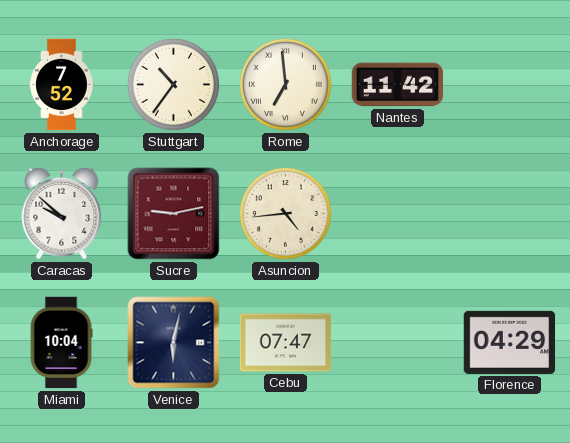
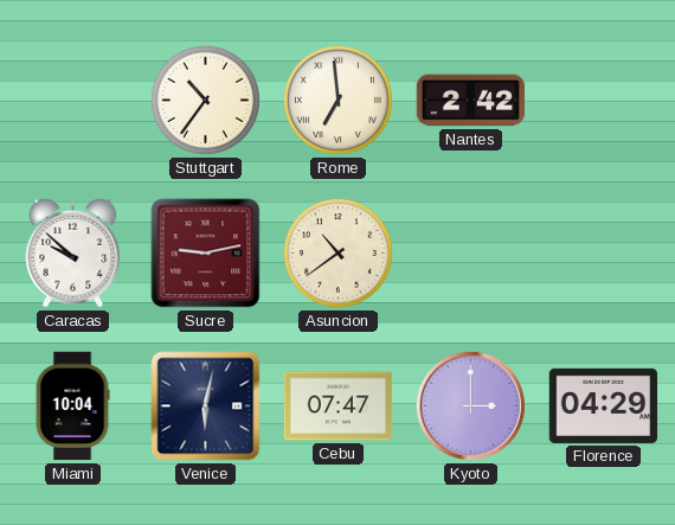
Anchorage: 7:52 -> none
Nantes: 11:42 -> 2:42
Asuncion: 4:44 -> 10:39
Kyoto: none -> 3:00
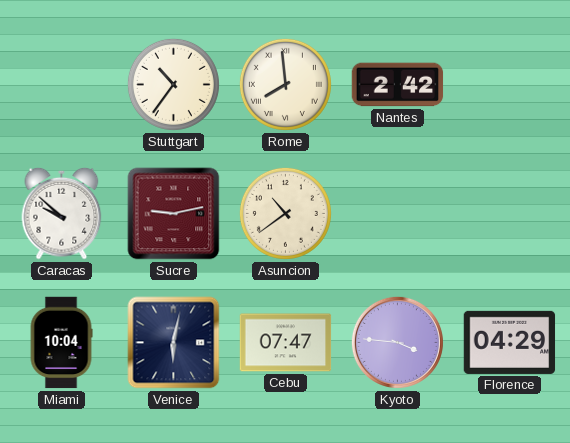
Rome: 6:59 -> 7:59
Kyoto: 3:00 -> 3:46
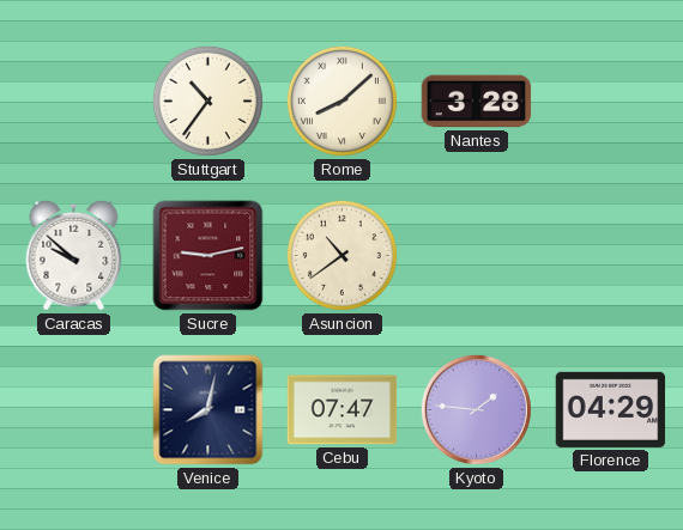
Rome: 7:59 -> 8:08
Nantes: 2:42 -> 3:28
Miami: 10:04 -> none
Venice: 6:02 -> 8:02
Kyoto: 3:46 -> 1:46
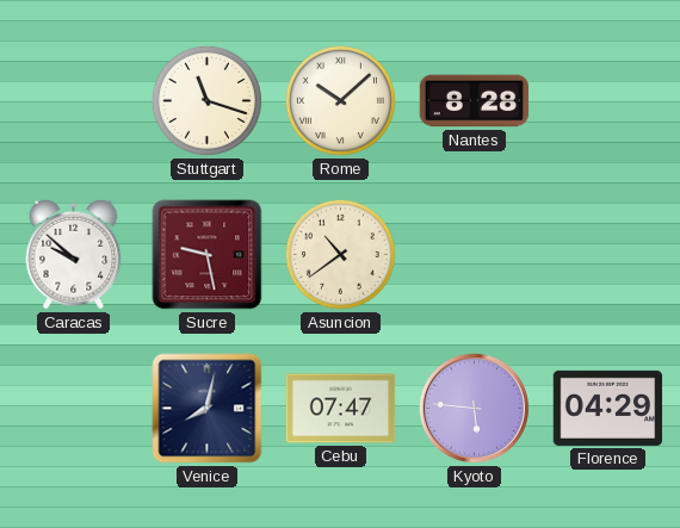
Stuttgart: 10:36 -> 11:18
Rome: 8:08 -> 10:08
Nantes: 3:28 -> 8:28
Sucre: 9:13 -> 9:28
Kyoto: 1:46 -> 5:46
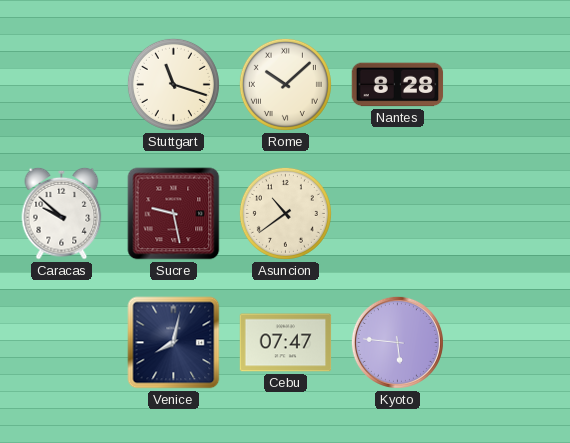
Florence: 04:29 -> none
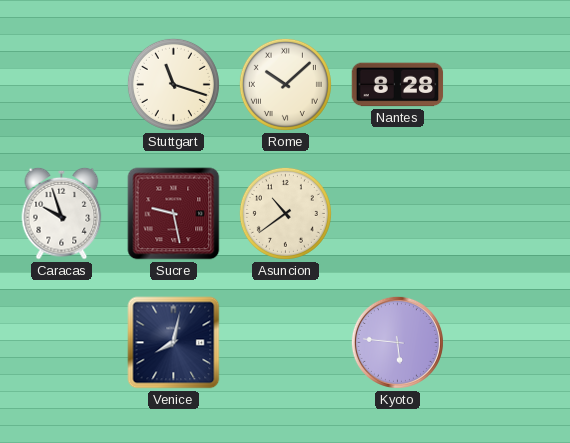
Caracas: 9:52 -> 9:57
Cebu: 07:47 -> none
